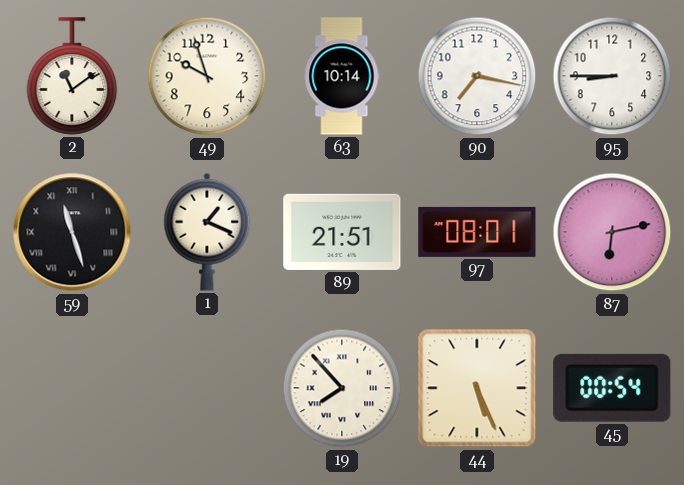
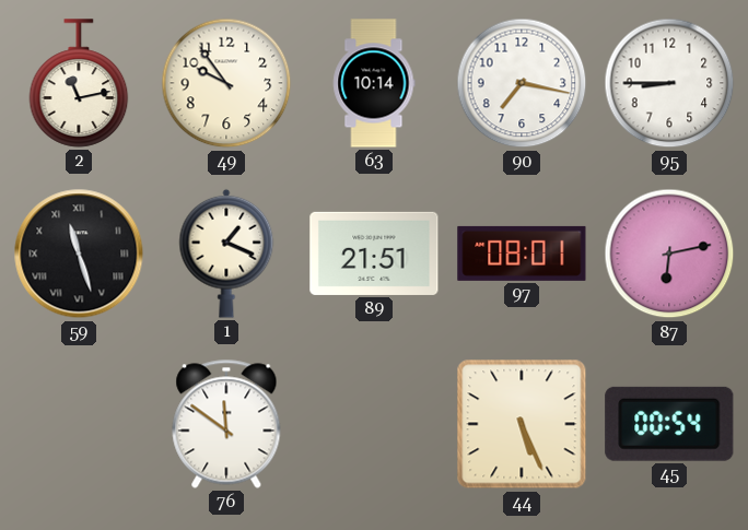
2: 11:09 -> 11:13
49: 9:57 -> 9:54
76: none -> 11:51
19: 7:53 -> none
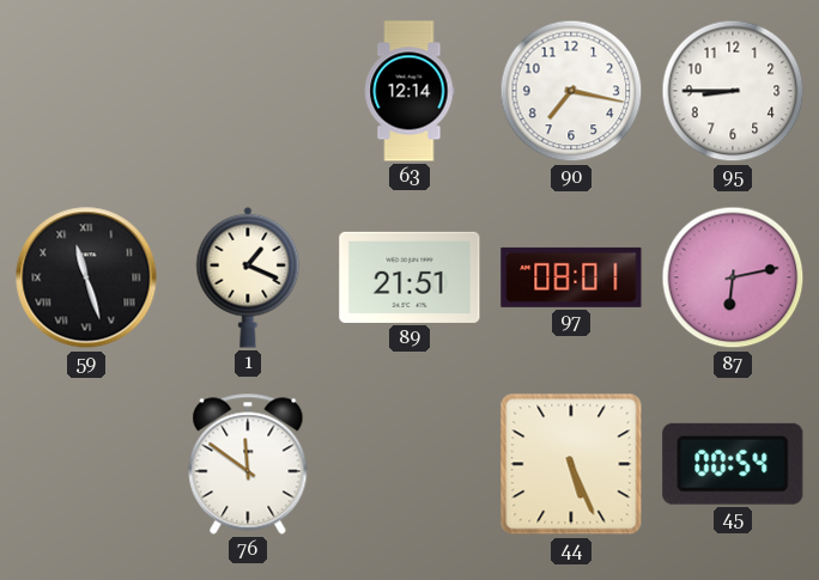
2: 11:13 -> none
49: 9:54 -> none
63: 10:14 -> 12:14
